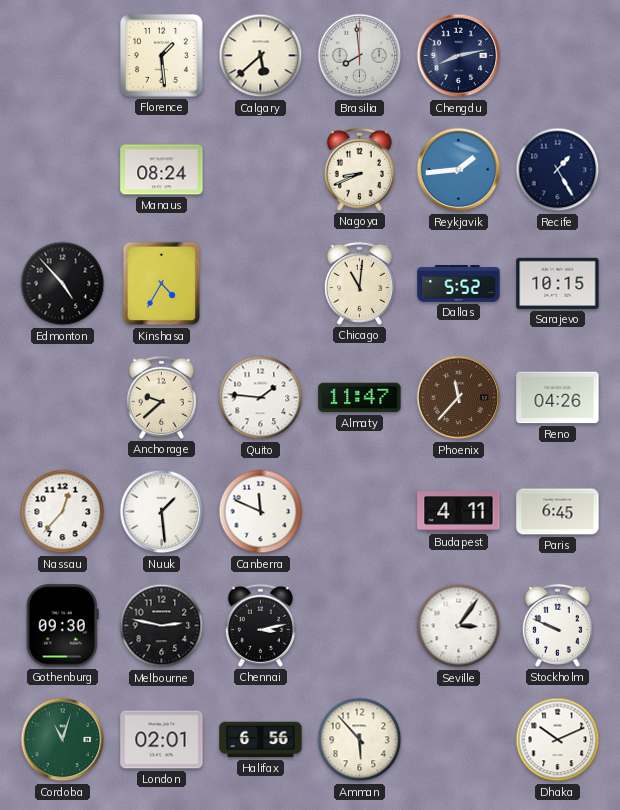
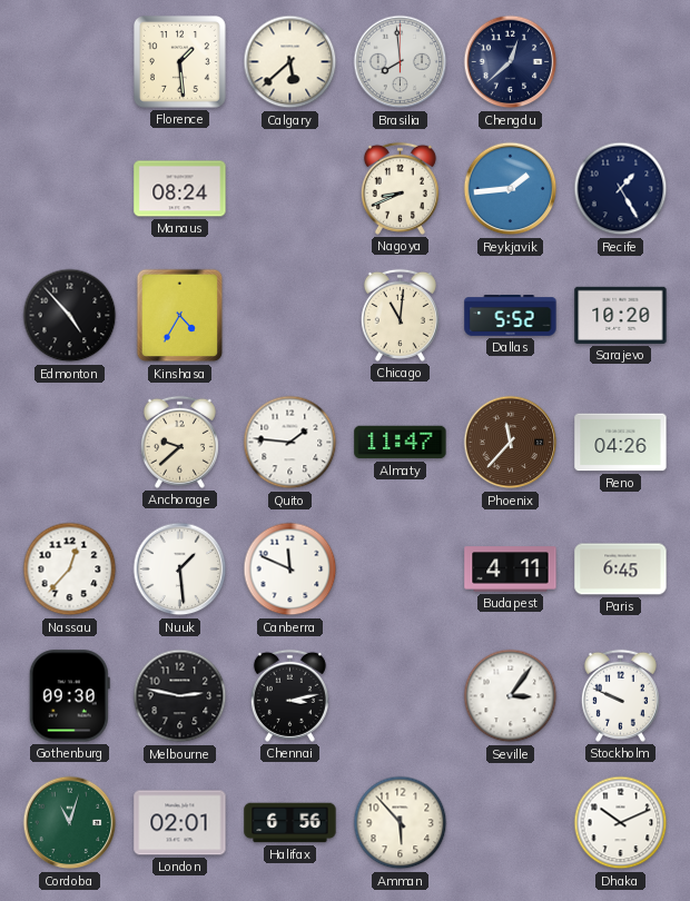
Chengdu: 8:13 -> 12:38
Sarajevo: 10:15 -> 10:20
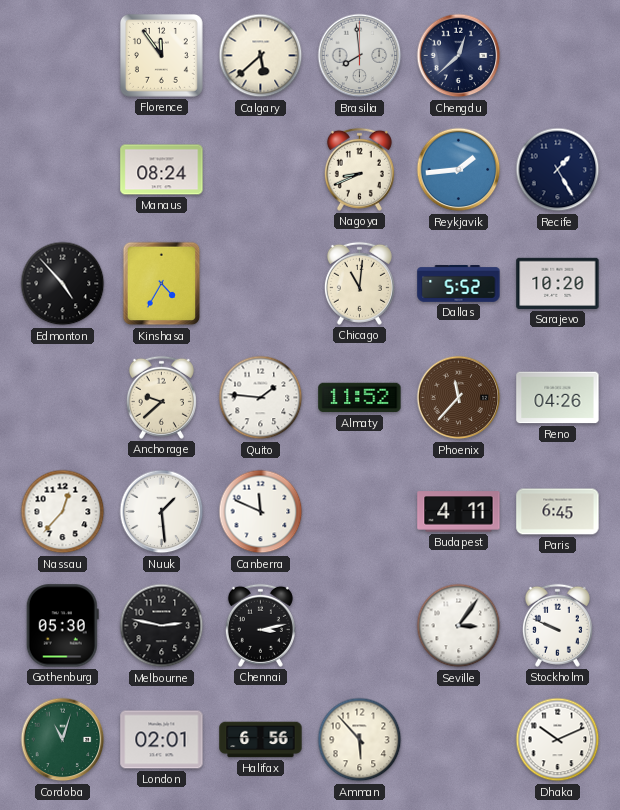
Florence: 1:29 -> 11:54
Almaty: 11:47 -> 11:52
Gothenburg: 09:30 -> 05:30
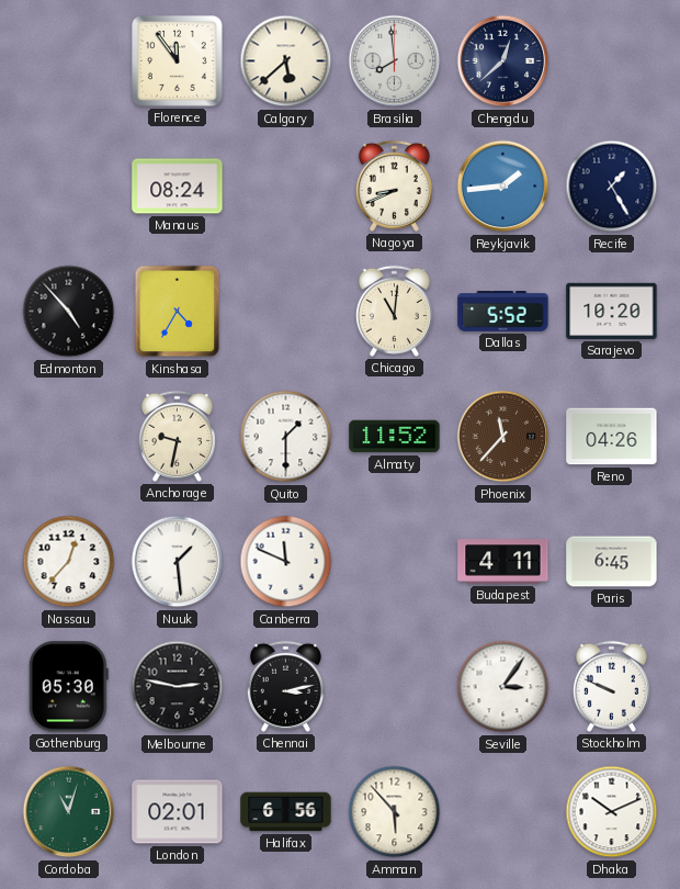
Anchorage: 9:38 -> 9:32
Quito: 1:46 -> 1:30
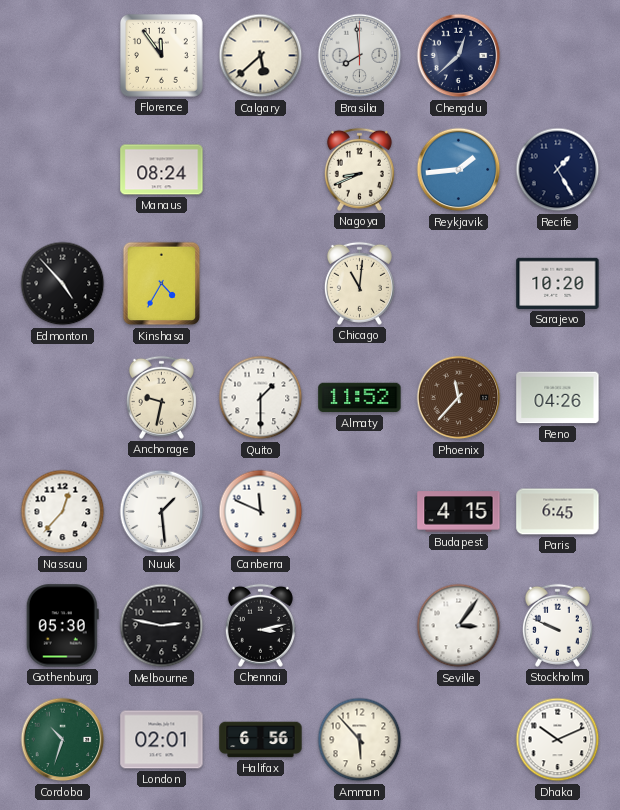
Dallas: 5:52 -> none
Budapest: 4:11 -> 4:15
Cordoba: 11:03 -> 10:33
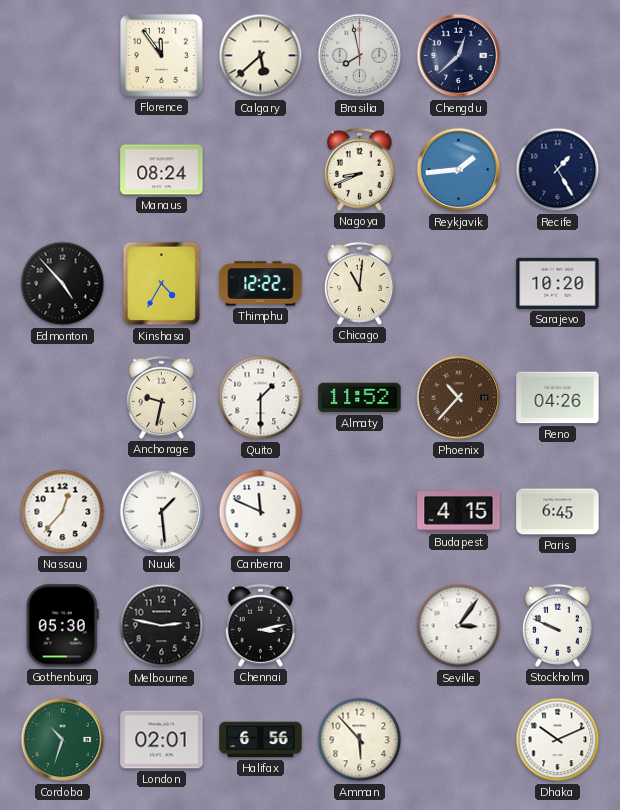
Brasilia: 7:59 -> 7:58
Thimphu: none -> 12:22
Phoenix: 11:37 -> 10:37
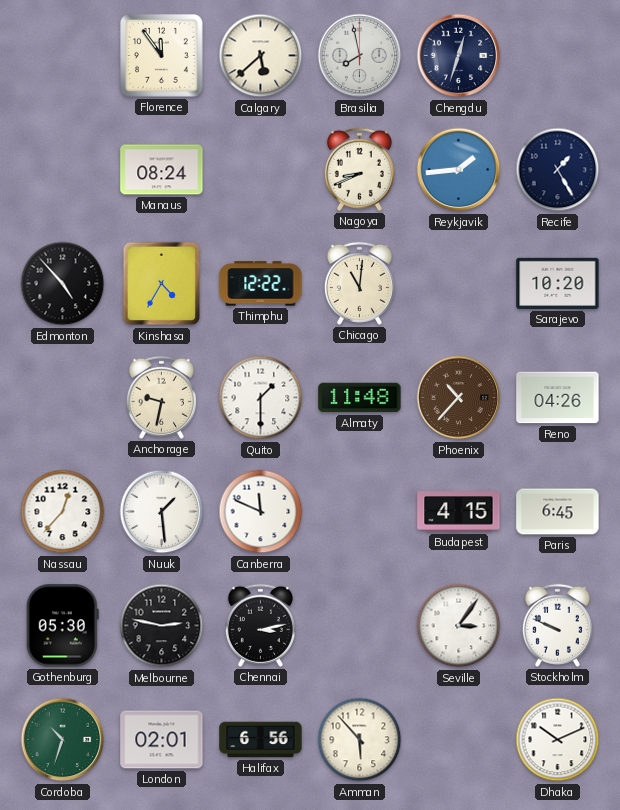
Chengdu: 12:38 -> 12:33
Almaty: 11:52 -> 11:48
